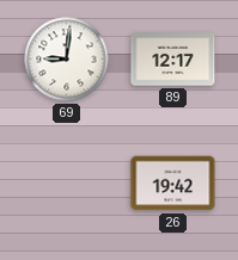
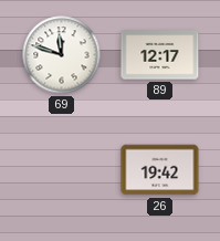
69: 9:01 -> 11:48
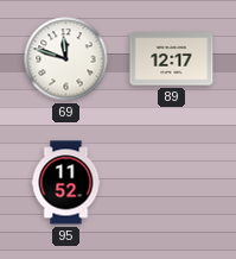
95: none -> 11:52
26: 19:42 -> none
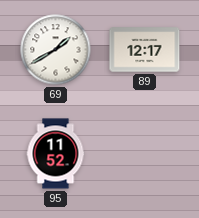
69: 11:48 -> 1:40
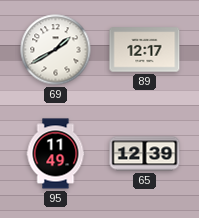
95: 11:52 -> 11:49
65: none -> 12:39
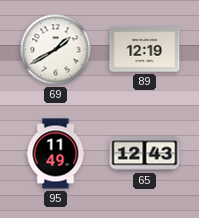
89: 12:17 -> 12:19
65: 12:39 -> 12:43
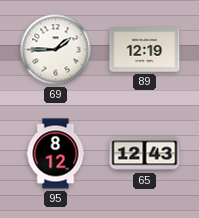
69: 1:40 -> 1:45
95: 11:49 -> 8:12
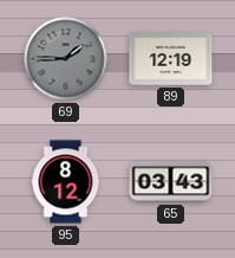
69 dial: white -> grey
65: 12:43 -> 03:43
